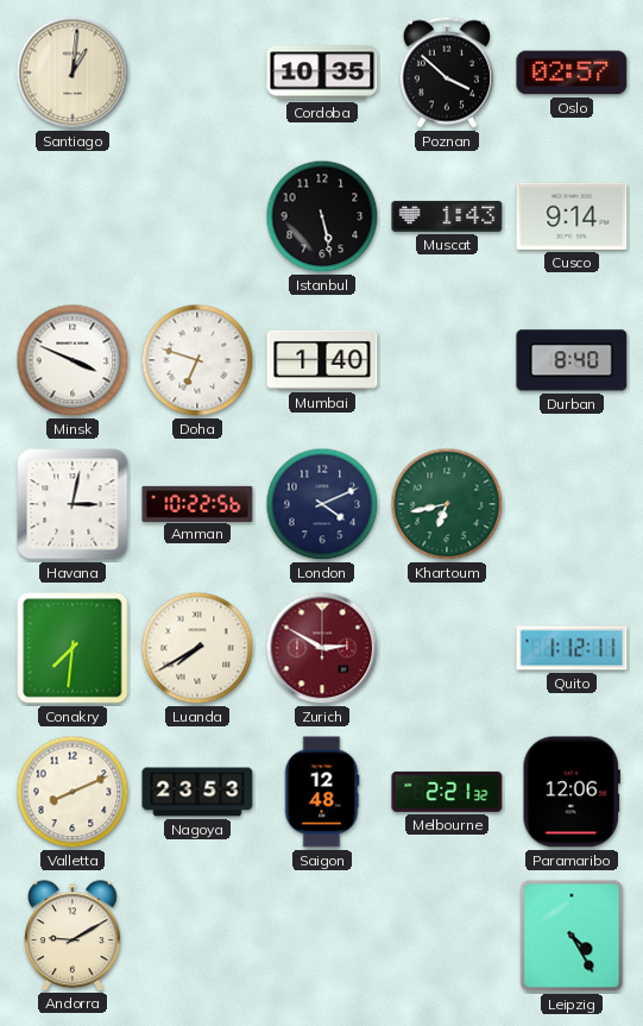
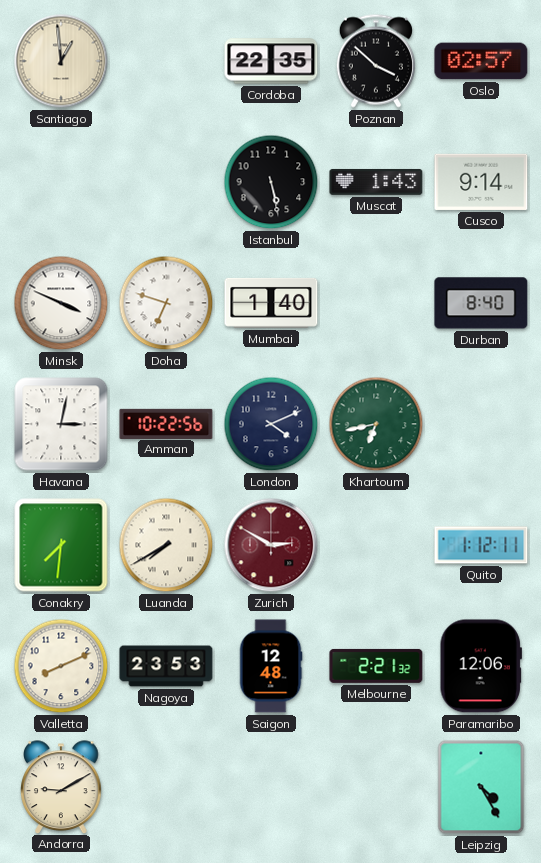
Santiago: 1:01 -> 12:59
Cordoba: 10:35 -> 22:35
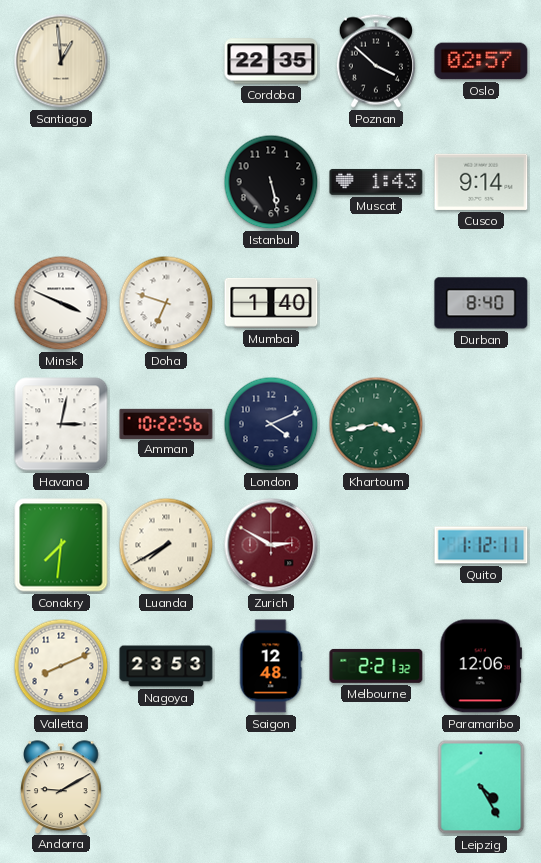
Khartoum: 6:43 -> 3:43
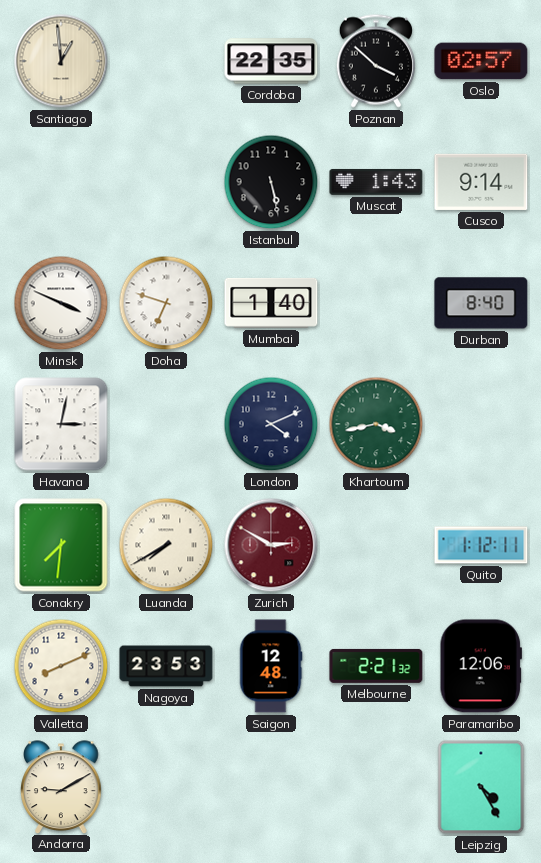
Amman: 10:22 -> none
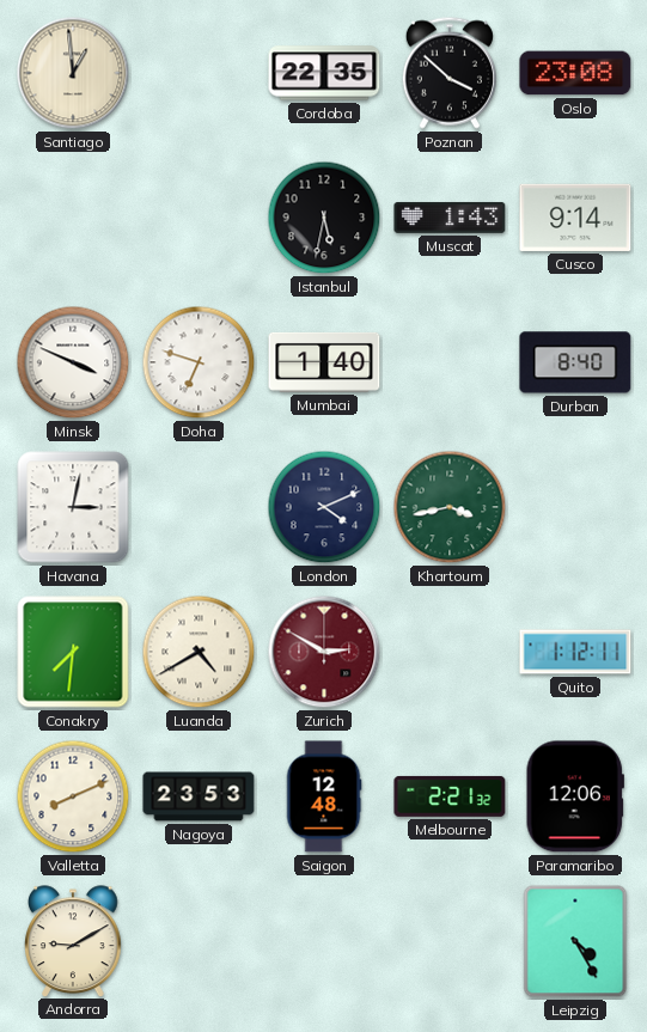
Oslo: 02:57 -> 23:08
Istanbul: 5:28 -> 5:32
Luanda: 7:40 -> 4:40
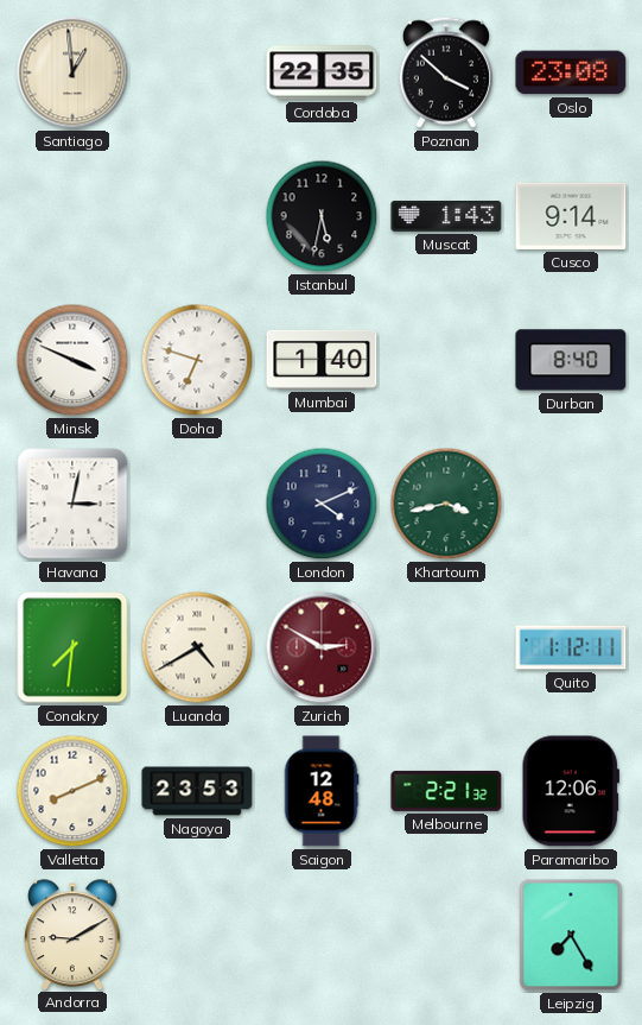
Leipzig: 4:25 -> 7:25
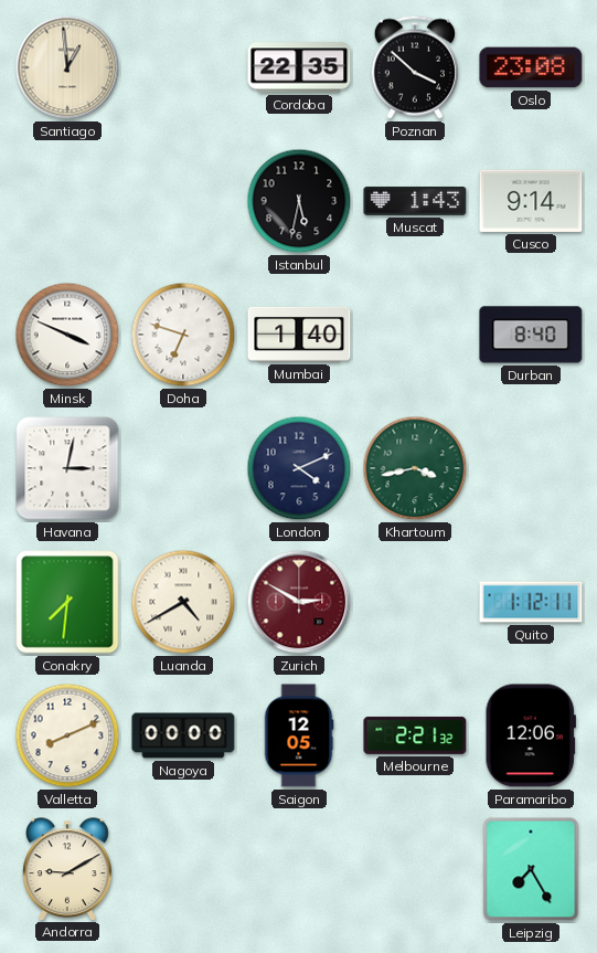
Nagoya: 23:53 -> 00:00
Saigon: 12:48 -> 12:05
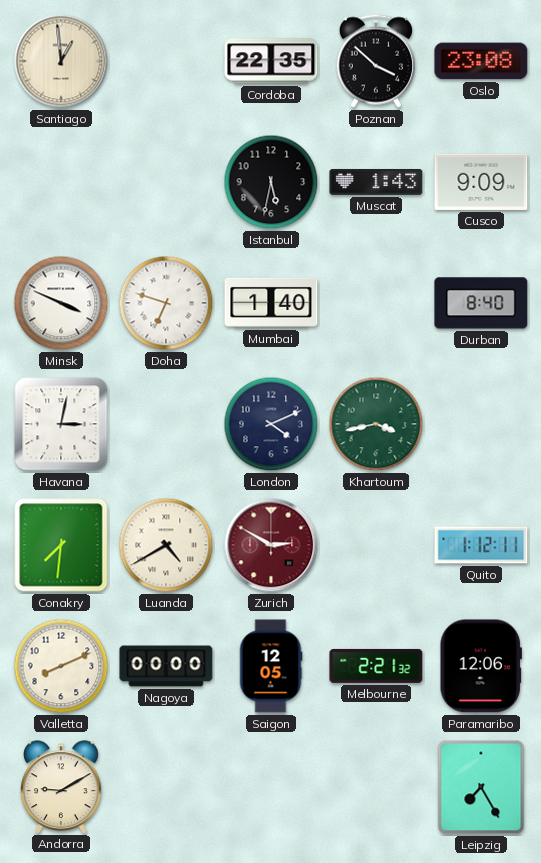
Cusco: 9:14 -> 9:09
